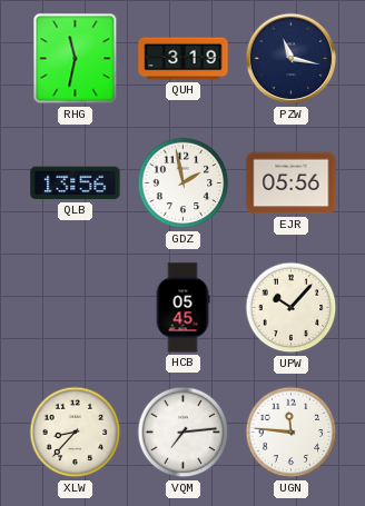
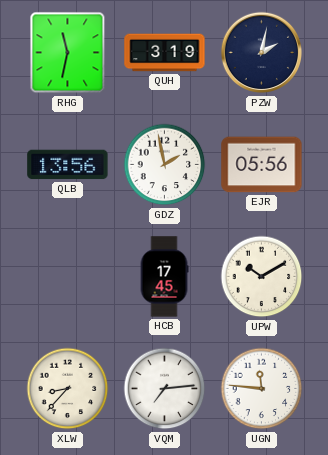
PZW: 11:17 -> 2:02
HCB: 05:45 -> 17:45
UPW: 10:07 -> 10:10
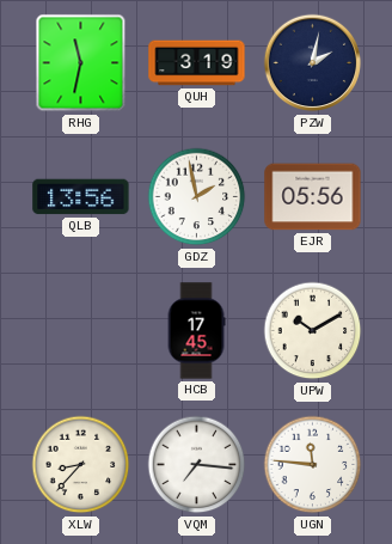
VQM: 7:14 -> 7:16
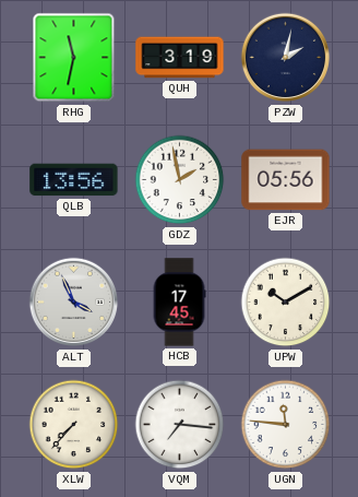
ALT: none -> 3:56
XLW: 8:37 -> 7:37
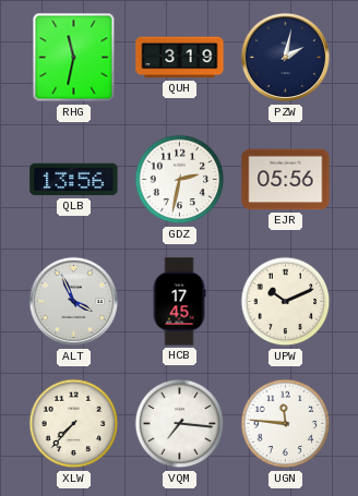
GDZ: 1:58 -> 2:32
UPW: 10:10 -> 10:11
